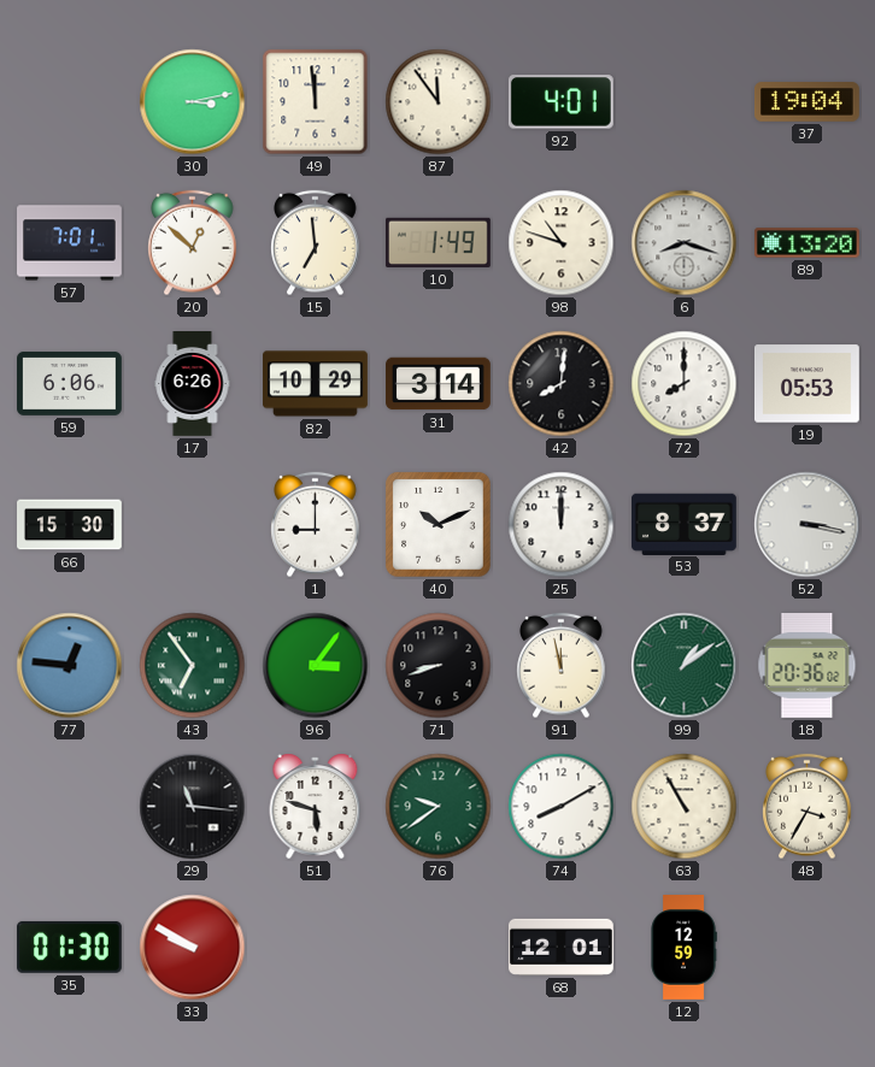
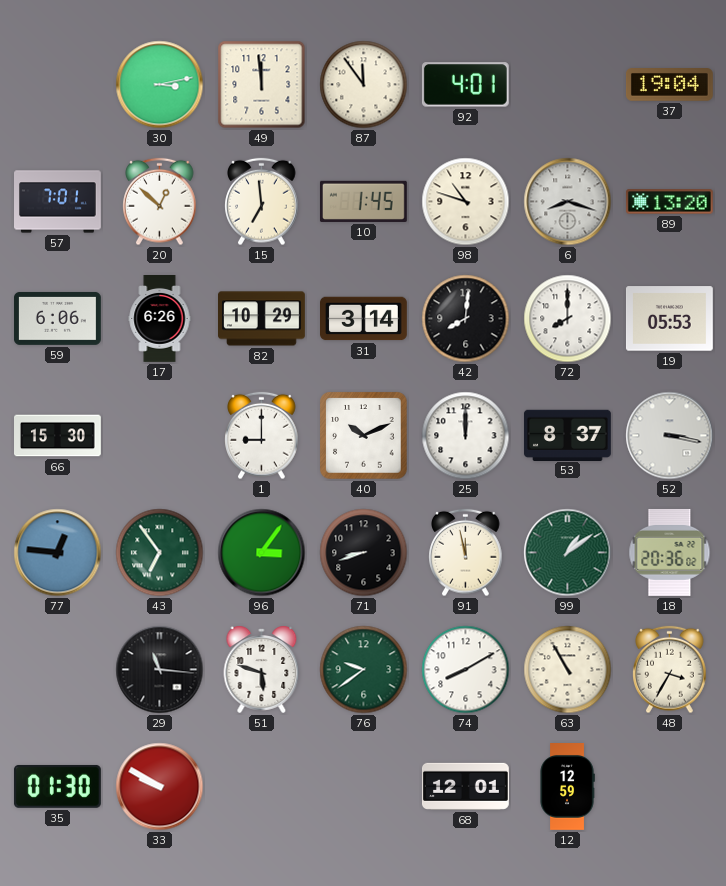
10: 1:49 -> 1:45
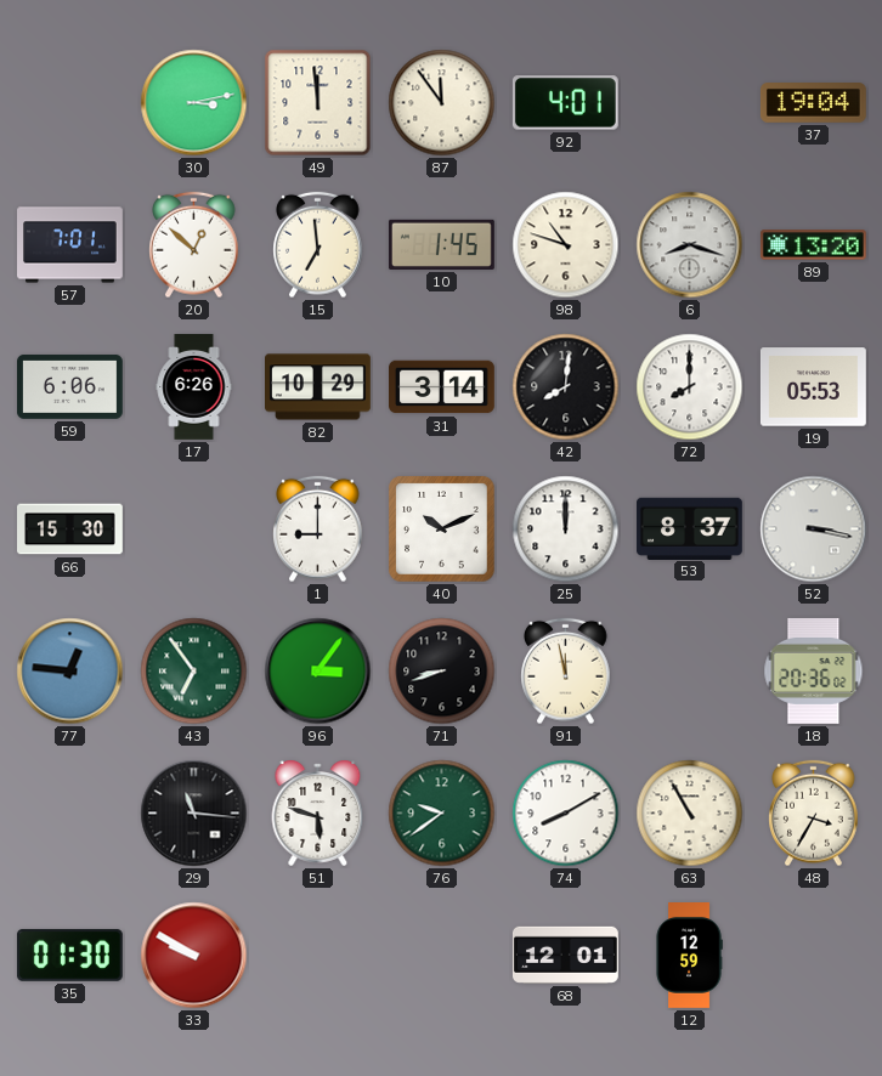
99: 1:09 -> none
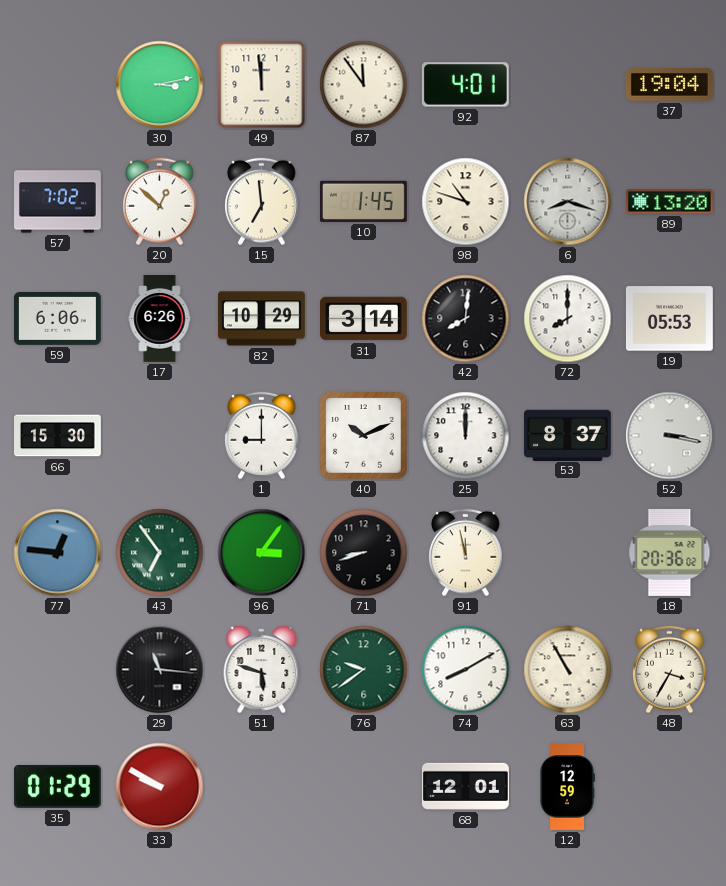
57: 7:01 -> 7:02
35: 01:30 -> 01:29
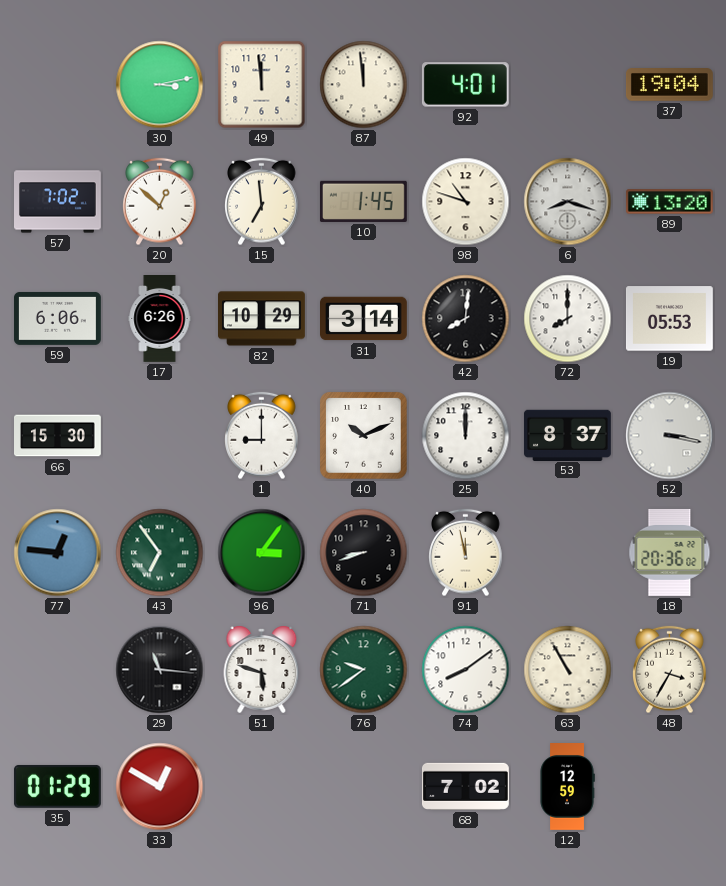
87: 11:54 -> 11:59
74: 8:10 -> 8:09
33: 9:50 -> 12:50
68: 12:01 -> 7:02
